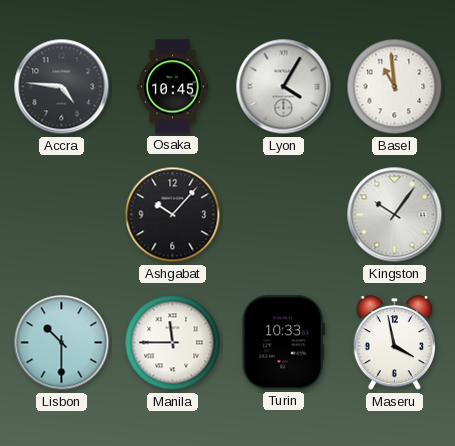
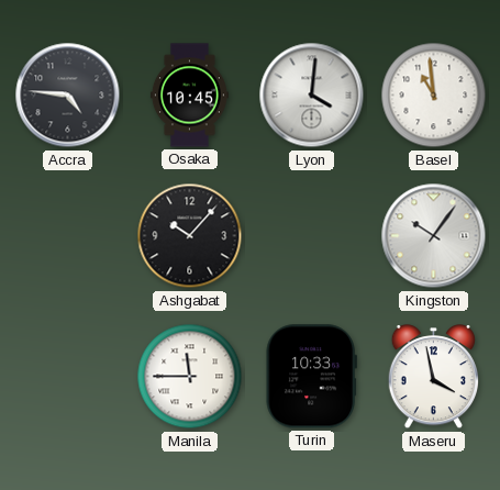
Lyon: 4:05 -> 4:01
Lisbon: 10:30 -> none
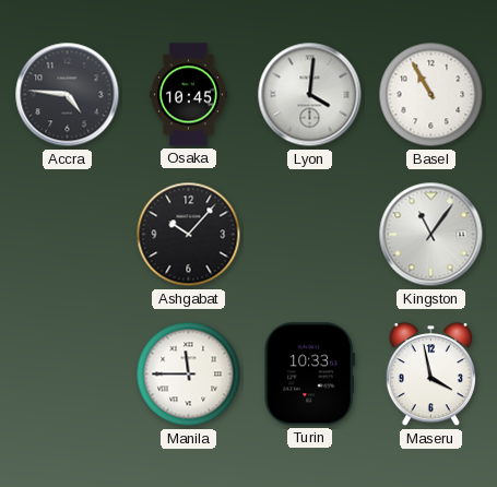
Basel: 10:59 -> 10:55
Kingston: 10:06 -> 11:06
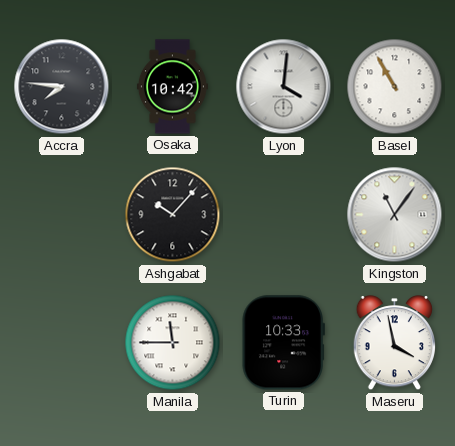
Accra: 4:46 -> 7:46
Osaka: 10:45 -> 10:42
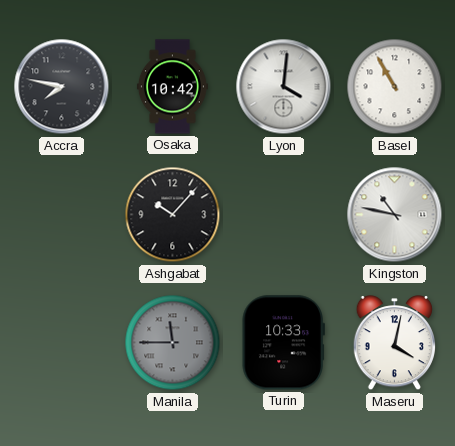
Accra: 7:46 -> 7:47
Kingston: 11:06 -> 10:47
Manila dial: white -> grey
Maseru: 3:58 -> 4:02
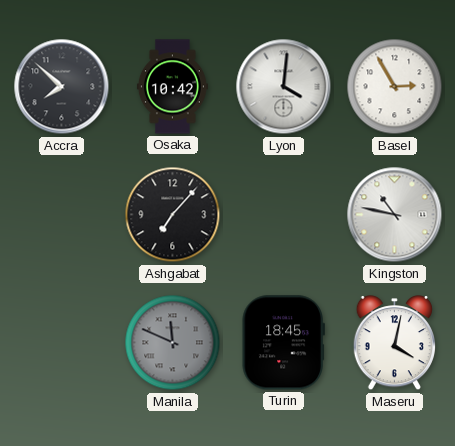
Accra: 7:47 -> 7:52
Basel: 10:55 -> 2:55
Ashgabat: 10:07 -> 7:07
Manila: 11:45 -> 11:49
Turin: 10:33 -> 18:45
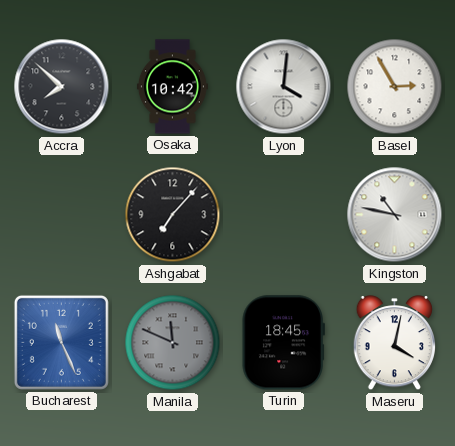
Bucharest: none -> 11:26
